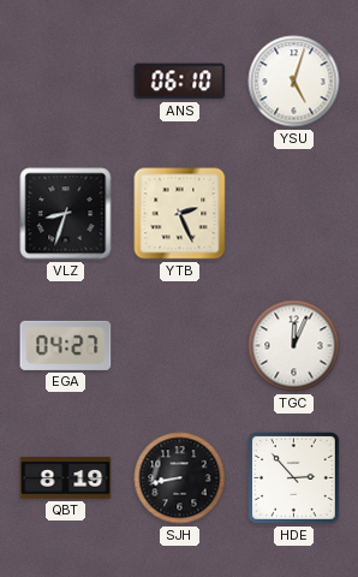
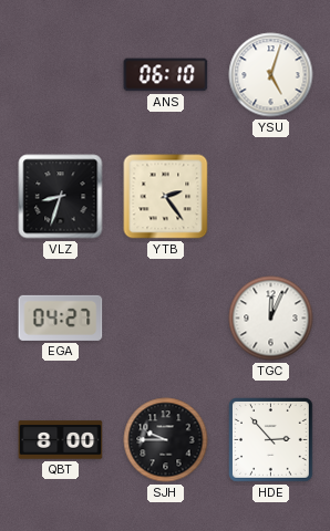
YTB: 2:26 -> 2:24
QBT: 8:19 -> 8:00
SJH: 8:43 -> 9:45
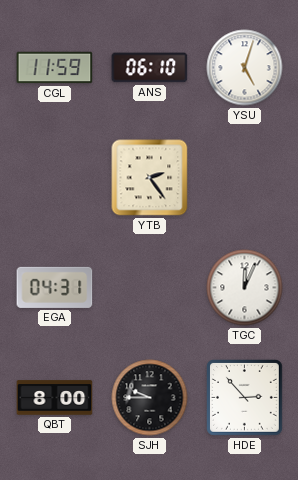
CGL: none -> 11:59
VLZ: 8:33 -> none
EGA: 04:27 -> 04:31
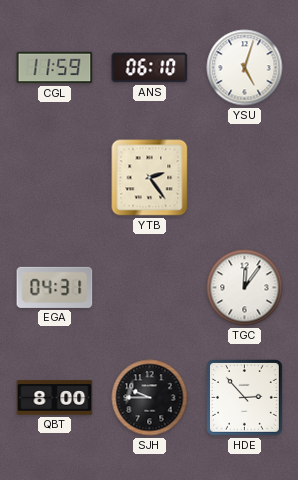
TGC: 12:04 -> 12:06
